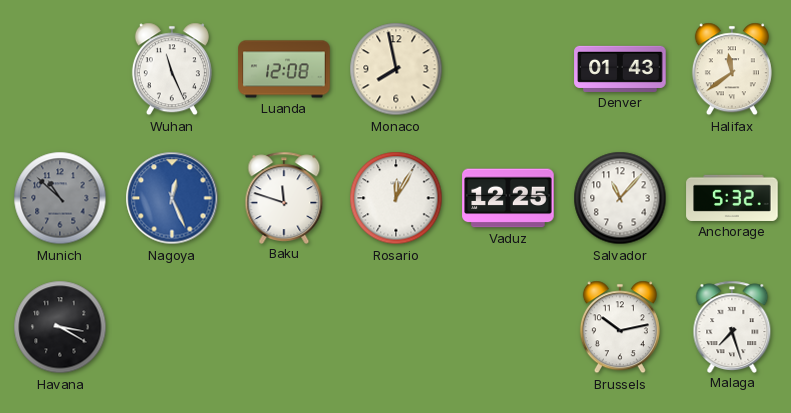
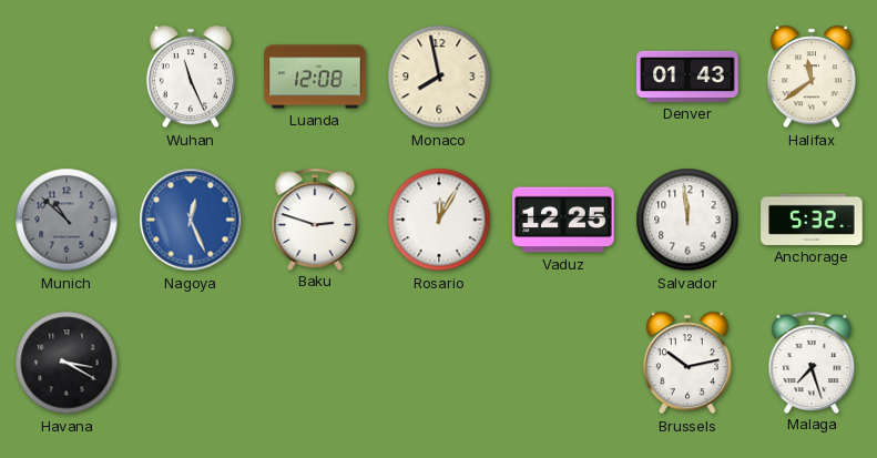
Baku: 11:48 -> 2:48
Salvador: 11:07 -> 11:59
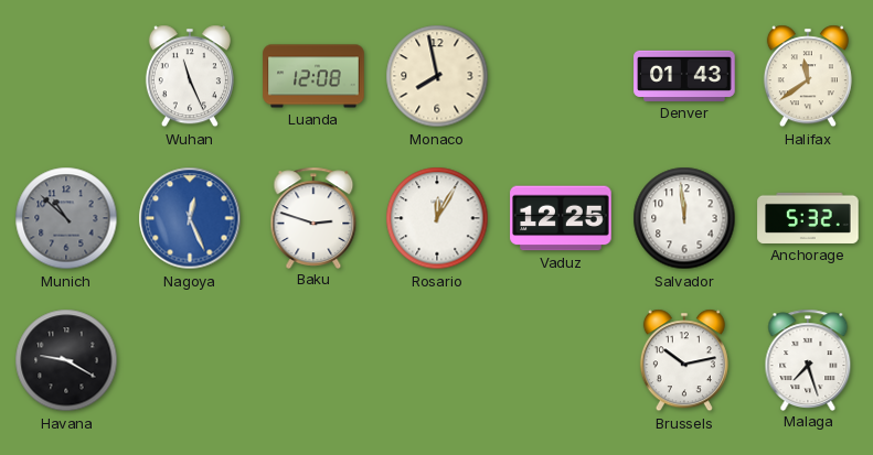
Havana: 3:20 -> 9:20
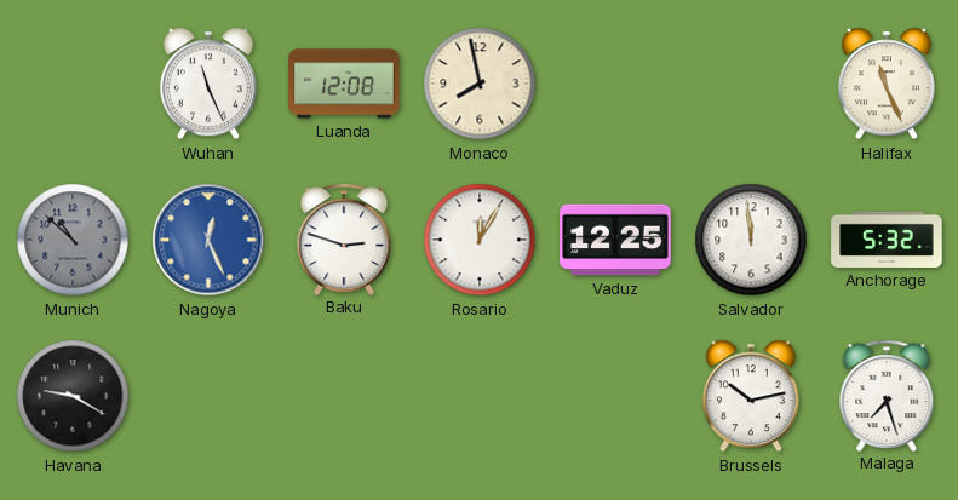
Denver: 01:43 -> none
Halifax: 11:39 -> 11:26
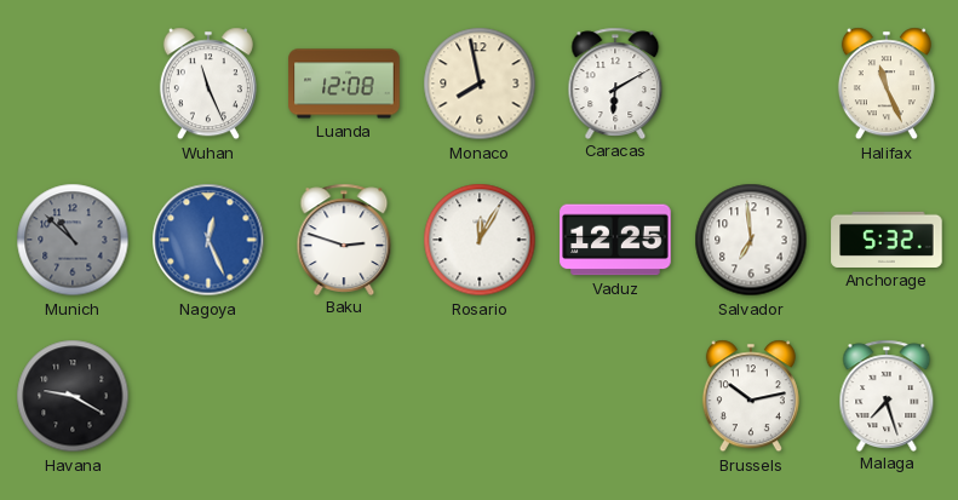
Caracas: none -> 6:10
Salvador: 11:59 -> 6:59
